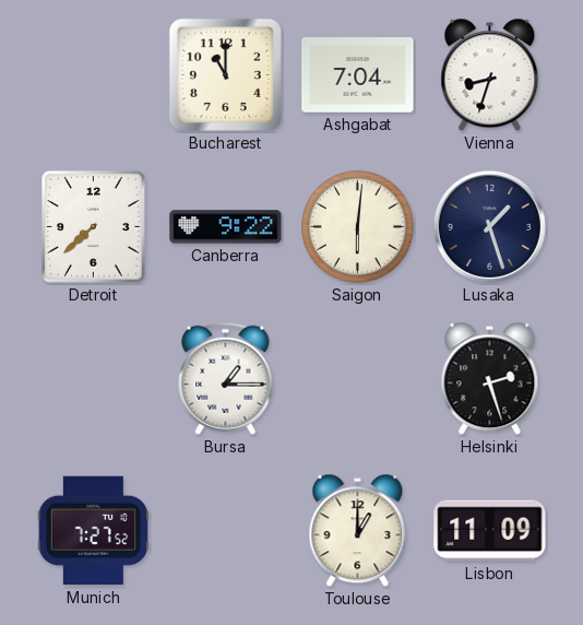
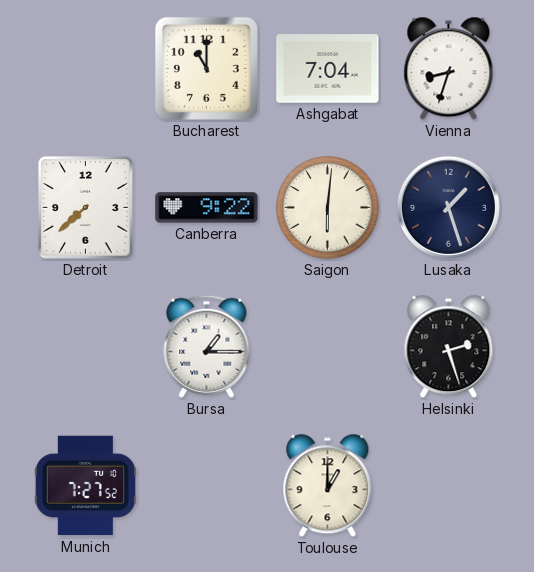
Lisbon: 11:09 -> none
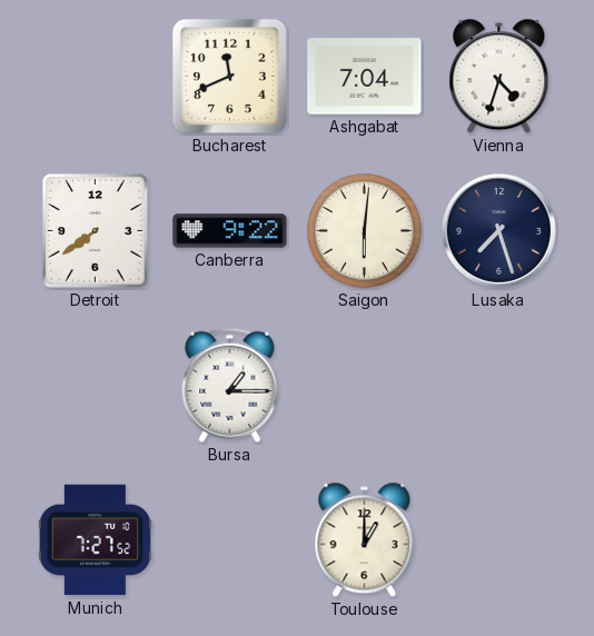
Bucharest: 11:00 -> 11:41
Vienna: 8:33 -> 4:33
Detroit: 7:38 -> 7:39
Lusaka: 1:27 -> 7:27
Helsinki: 2:27 -> none
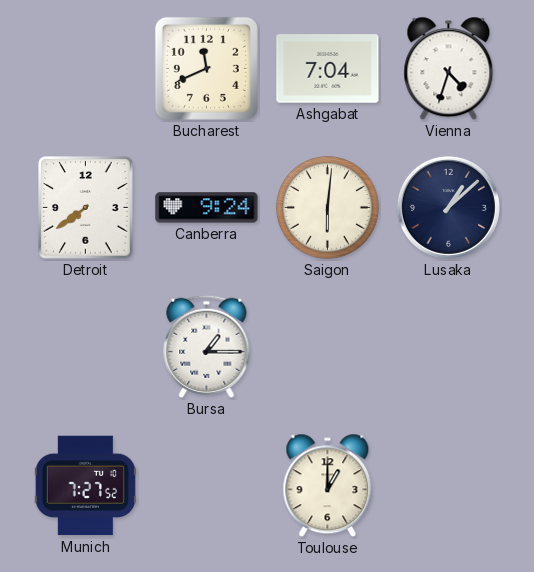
Canberra: 9:22 -> 9:24
Lusaka: 7:27 -> 1:08
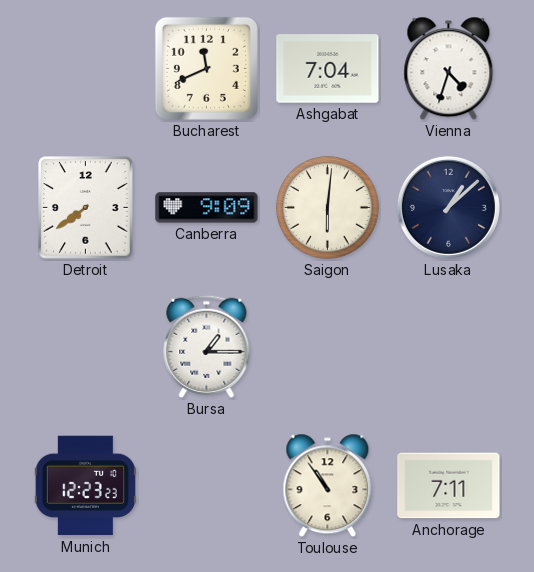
Canberra: 9:24 -> 9:09
Munich: 7:27 -> 12:23
Toulouse: 1:00 -> 10:54
Anchorage: none -> 7:11
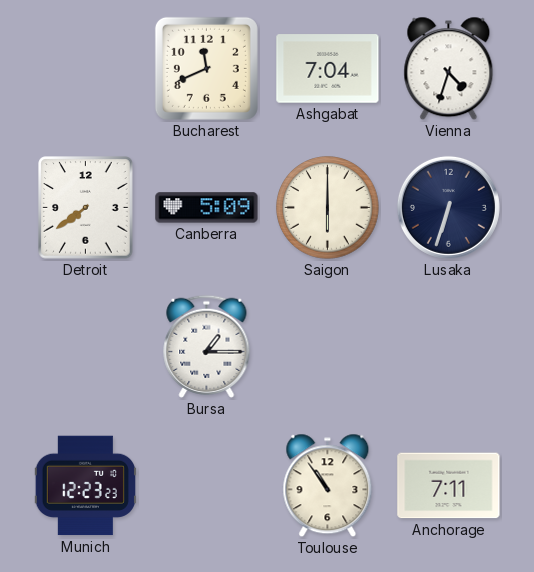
Canberra: 9:09 -> 5:09
Saigon: 6:01 -> 6:00
Lusaka: 1:08 -> 6:33
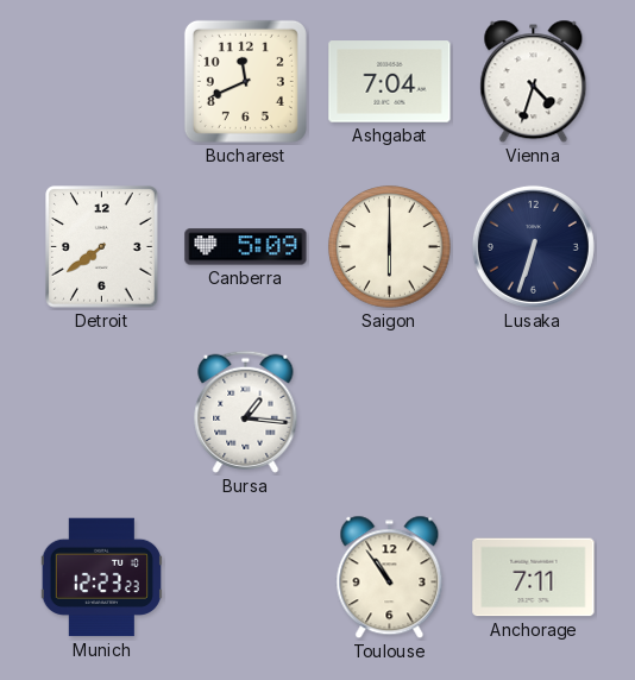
Bursa: 1:15 -> 1:16
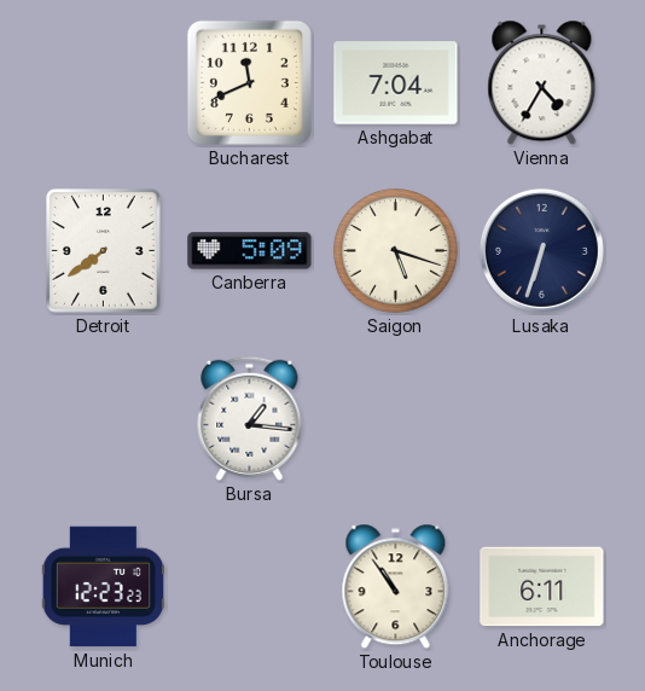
Vienna: 4:33 -> 4:35
Saigon: 6:00 -> 5:18
Anchorage: 7:11 -> 6:11
